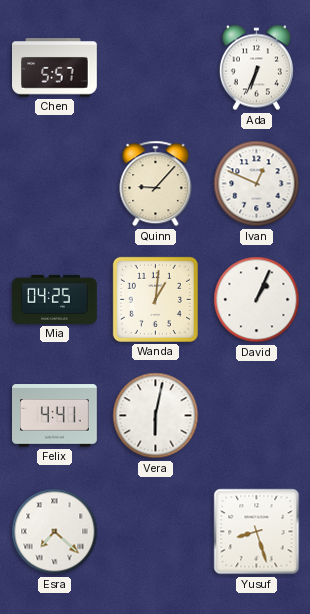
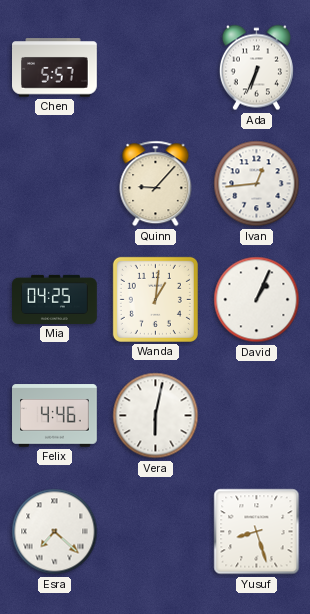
Ivan: 12:49 -> 12:44
Felix: 4:41 -> 4:46
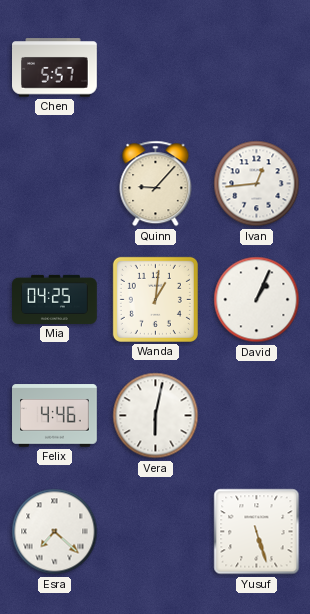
Ada: 6:34 -> none
Yusuf: 8:27 -> 5:27
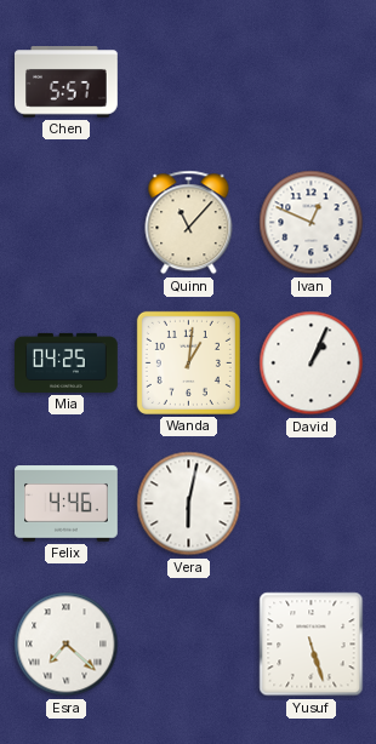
Quinn: 9:07 -> 11:07
Ivan: 12:44 -> 12:49
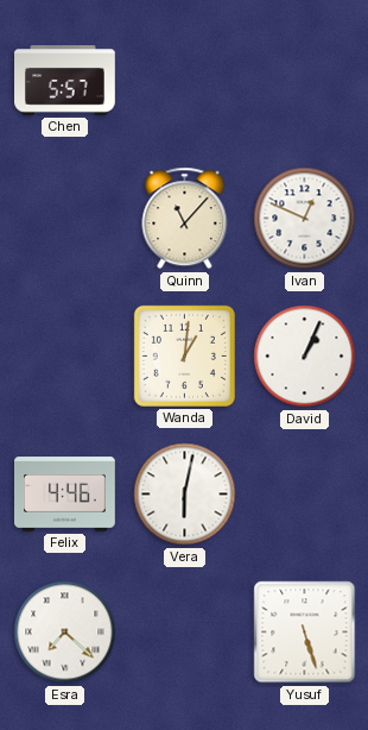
Mia: 04:25 -> none
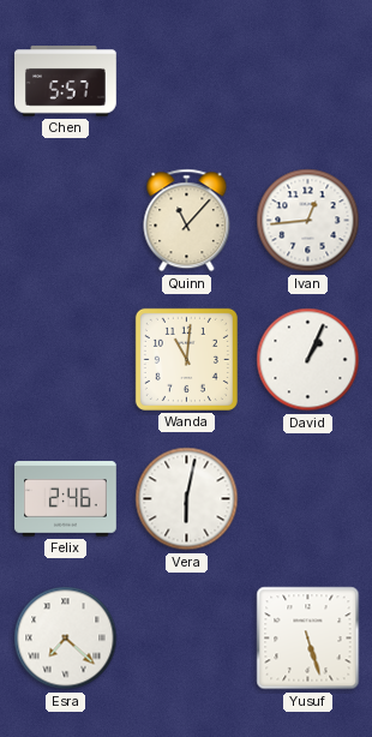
Ivan: 12:49 -> 12:44
Wanda: 1:01 -> 11:01
Felix: 4:46 -> 2:46
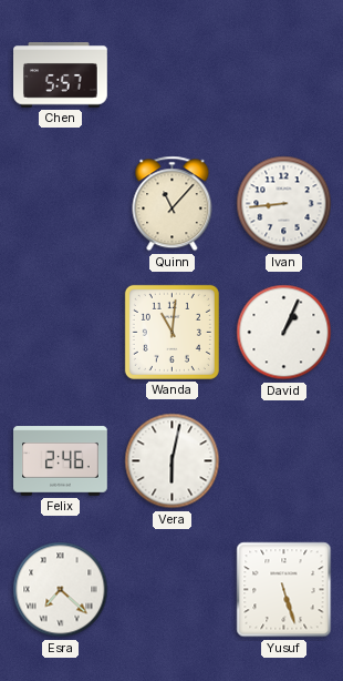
Ivan: 12:44 -> 8:44
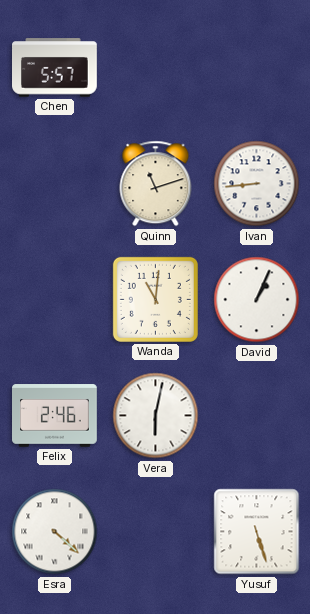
Quinn: 11:07 -> 11:12
Esra: 7:22 -> 4:22
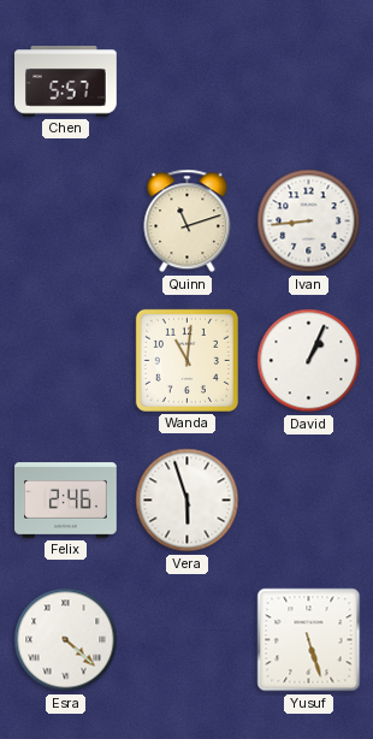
Vera: 6:02 -> 5:57
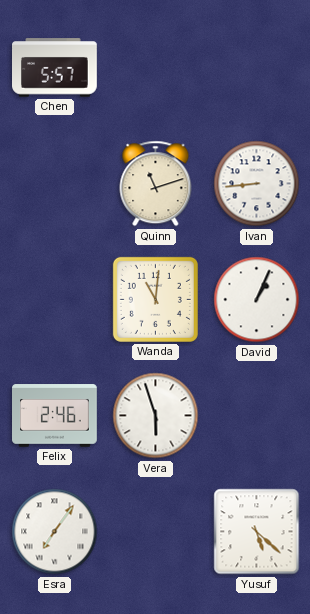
Esra: 4:22 -> 7:06
Yusuf: 5:27 -> 5:22
